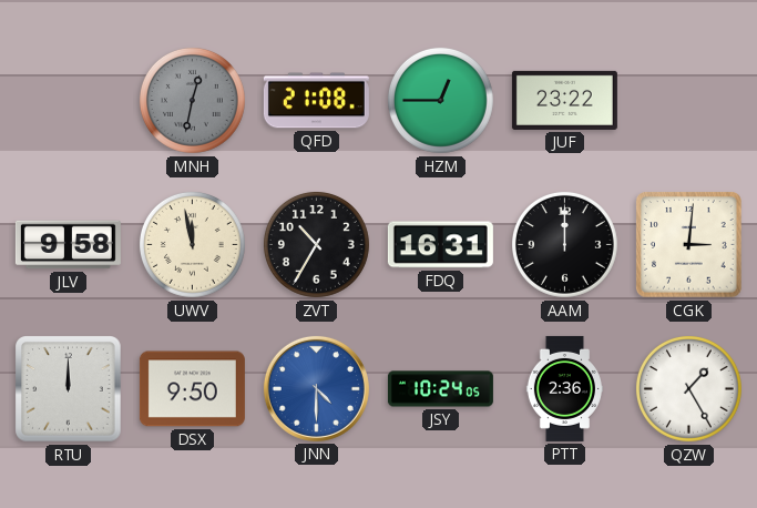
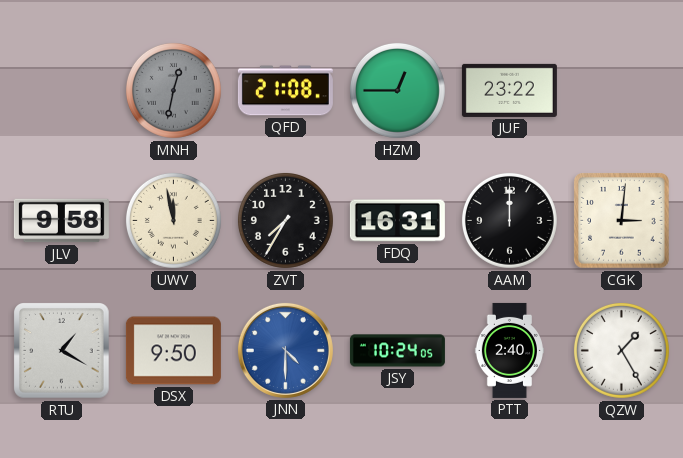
ZVT: 10:35 -> 7:35
RTU: 12:00 -> 1:20
PTT: 2:36 -> 2:40
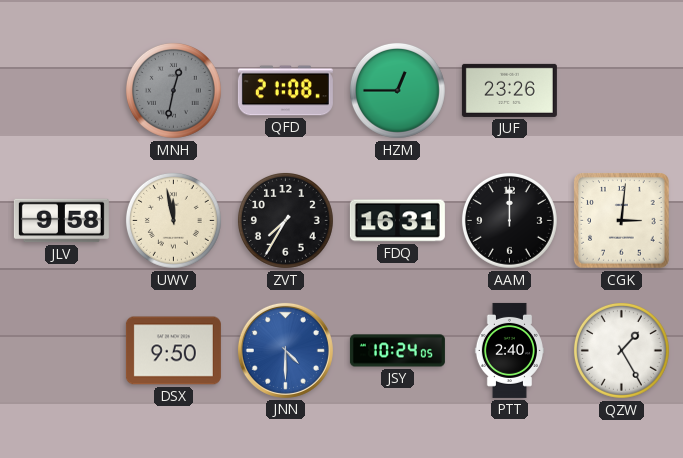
JUF: 23:22 -> 23:26
RTU: 1:20 -> none
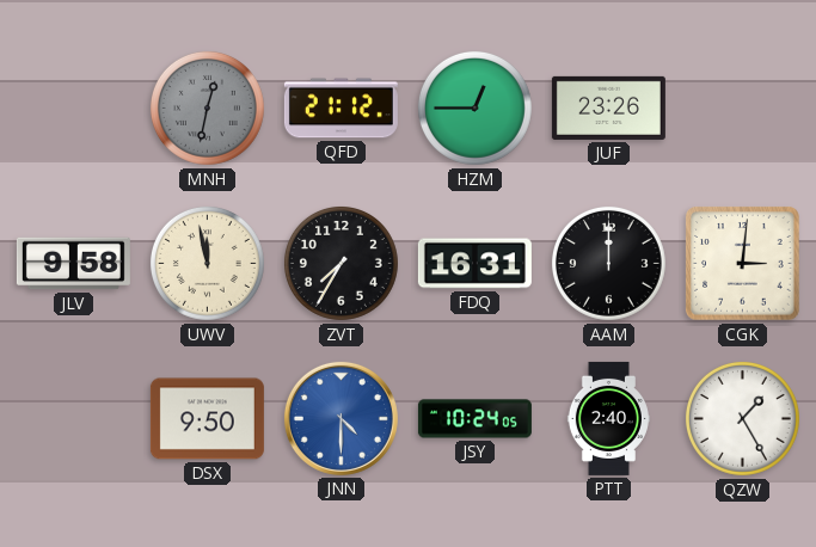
QFD: 21:08 -> 21:12
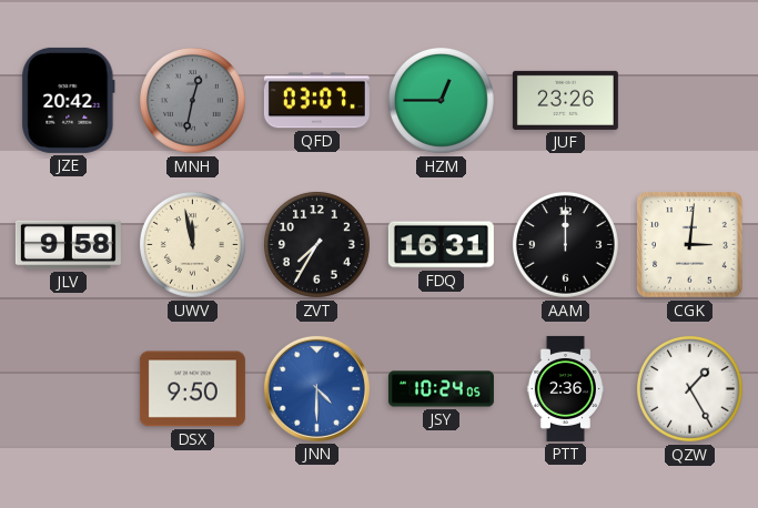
JZE: none -> 20:42
QFD: 21:12 -> 03:07
PTT: 2:40 -> 2:36
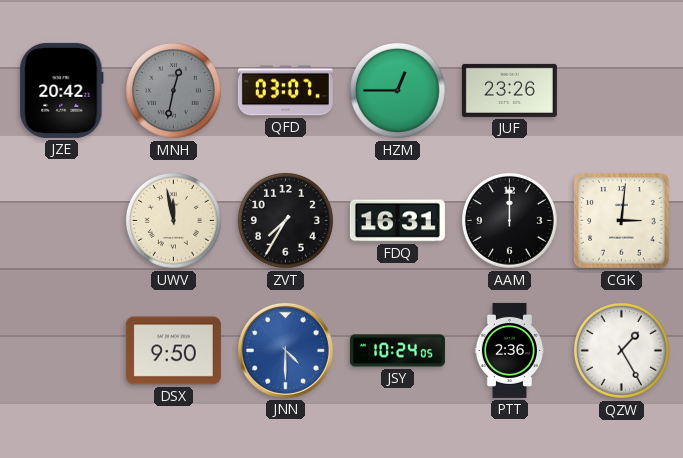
JLV: 9:58 -> none
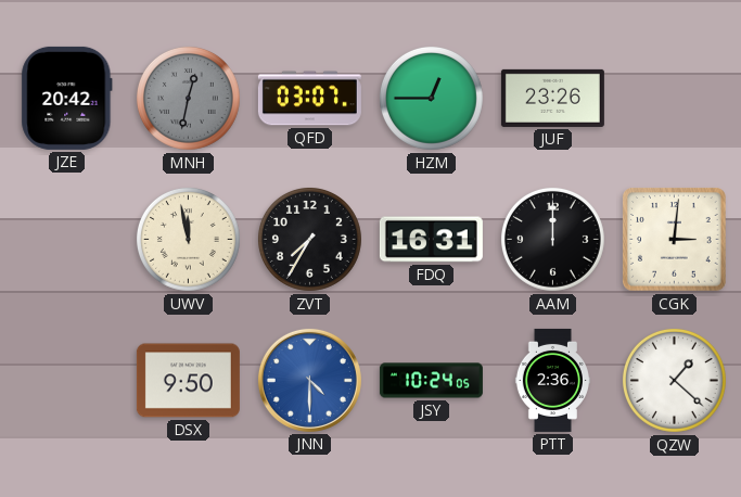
QZW: 1:25 -> 1:22
